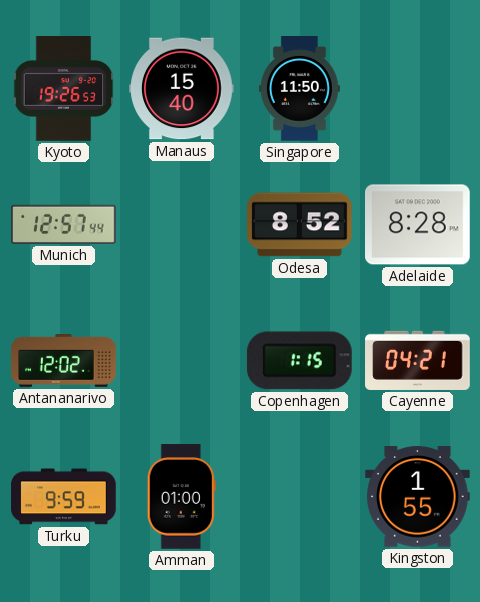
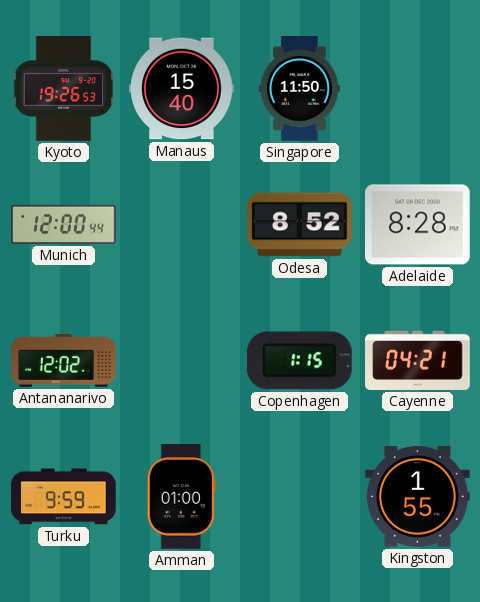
Munich: 12:57 -> 12:00
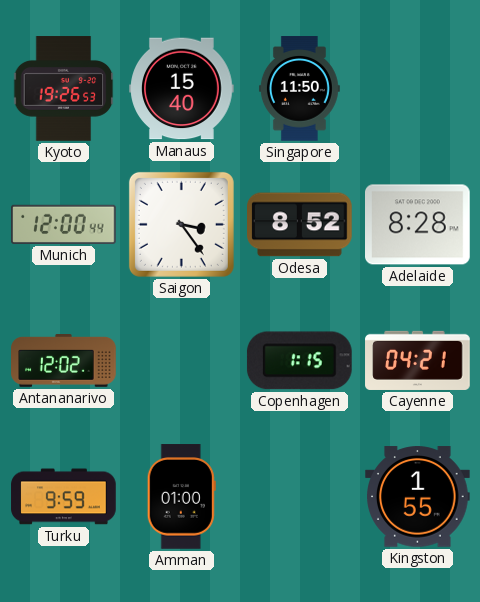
Saigon: none -> 3:24
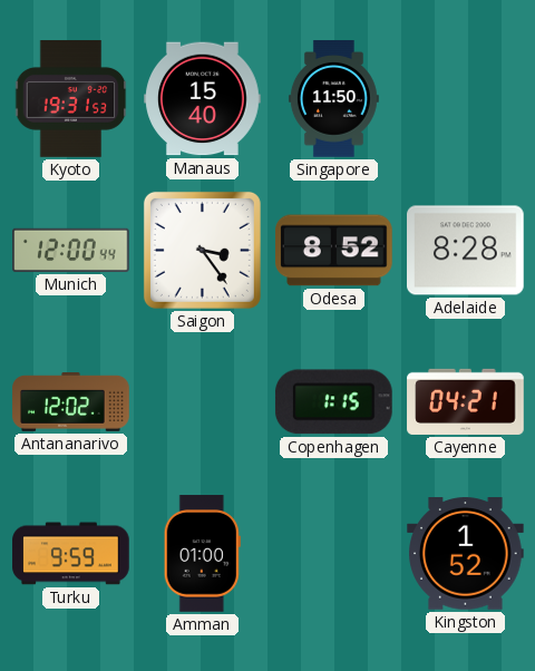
Kyoto: 19:26 -> 19:31
Kingston: 1:55 -> 1:52
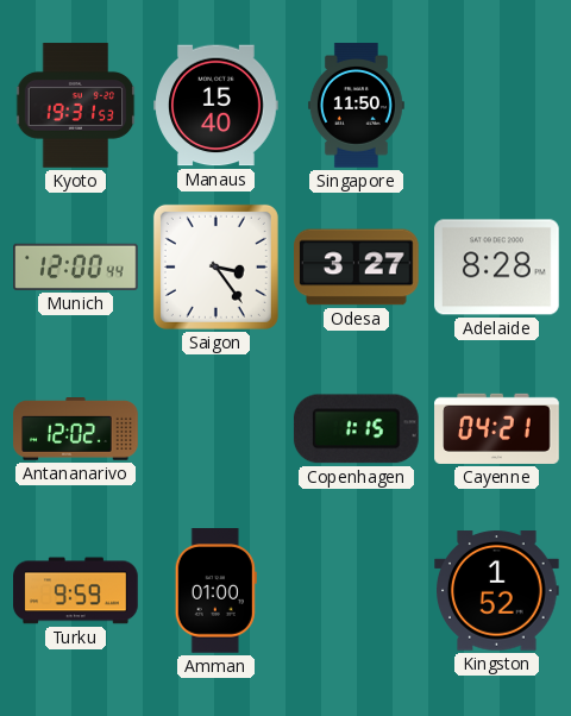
Odesa: 8:52 -> 3:27
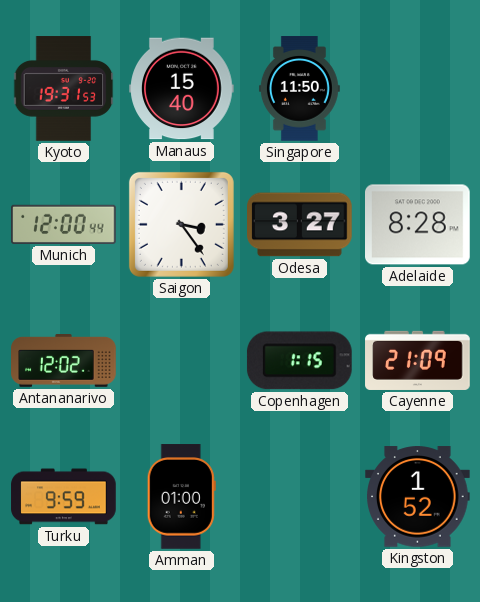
Cayenne: 04:21 -> 21:09
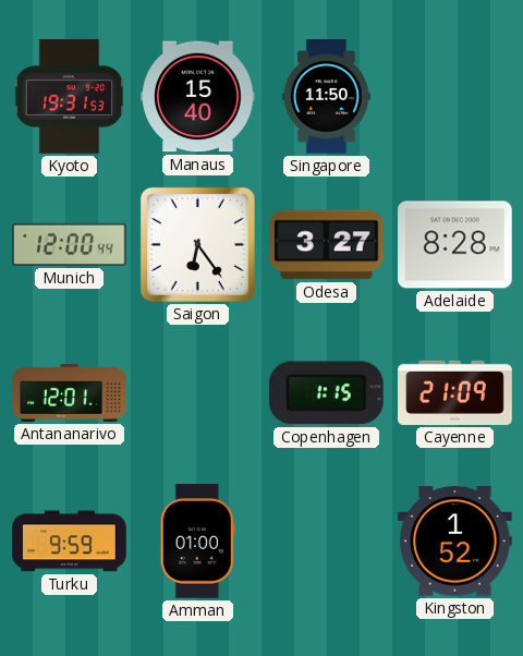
Saigon: 3:24 -> 6:24
Antananarivo: 12:02 -> 12:01
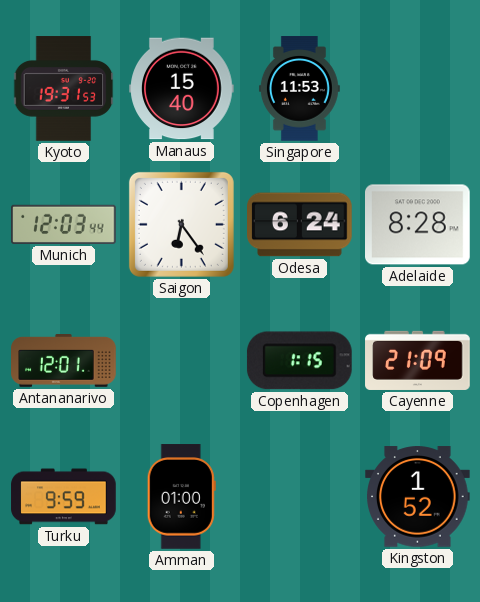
Singapore: 11:50 -> 11:53
Munich: 12:00 -> 12:03
Odesa: 3:27 -> 6:24
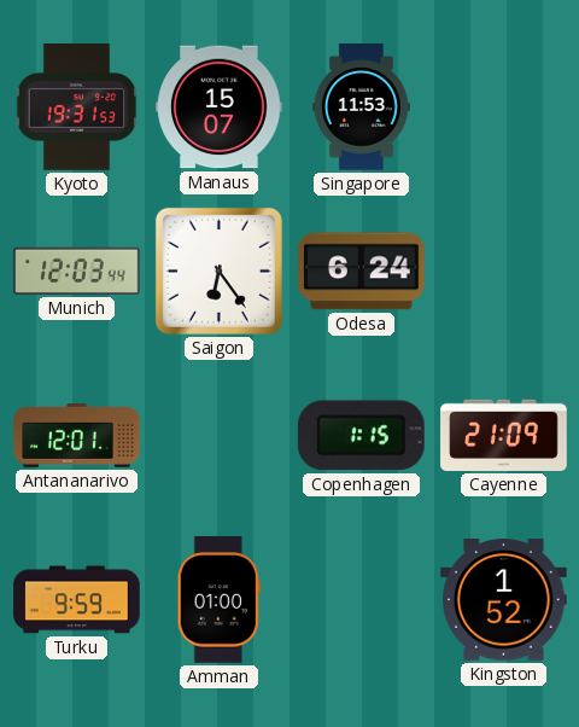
Manaus: 15:40 -> 15:07
Adelaide: 8:28 -> none
